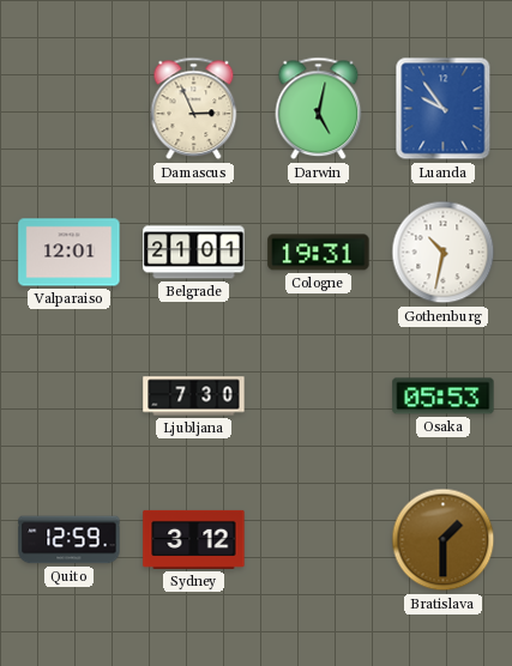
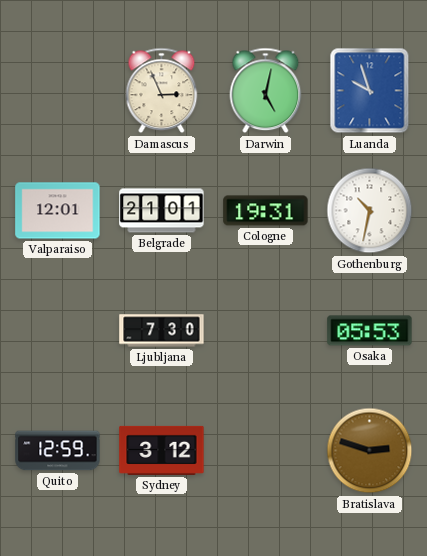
Luanda: 9:54 -> 9:57
Bratislava: 1:30 -> 2:48
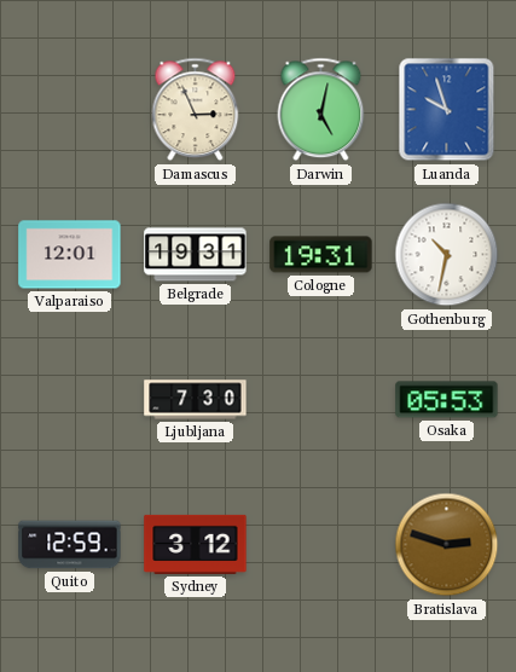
Belgrade: 21:01 -> 19:31
